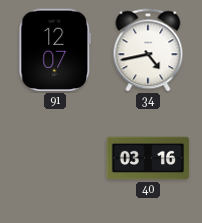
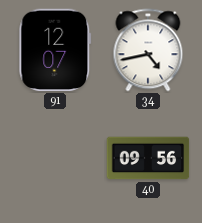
40: 03:16 -> 09:56
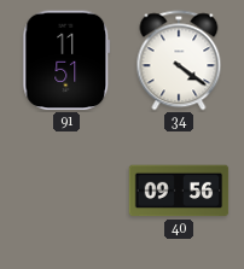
91: 12:07 -> 11:51
34: 4:43 -> 4:21
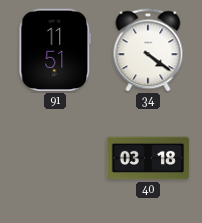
40: 09:56 -> 03:18
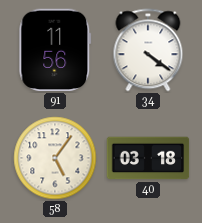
91: 11:51 -> 11:56
58: none -> 5:06
